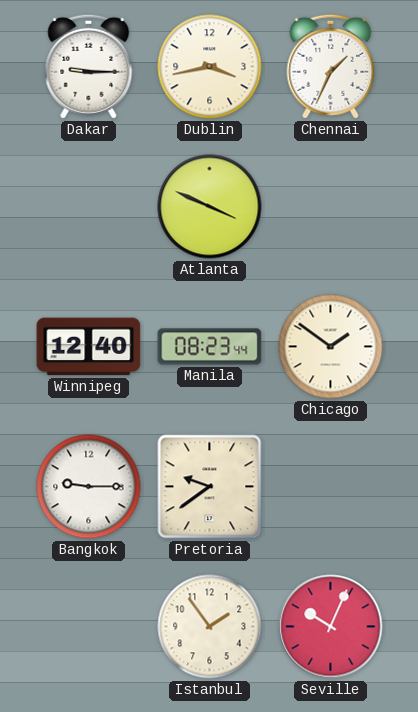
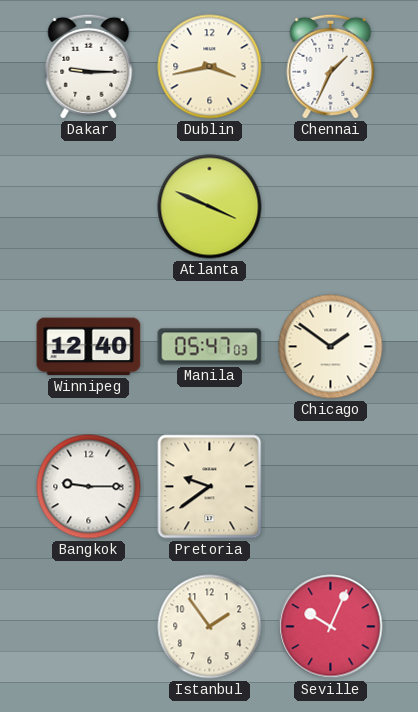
Manila: 08:23 -> 05:47
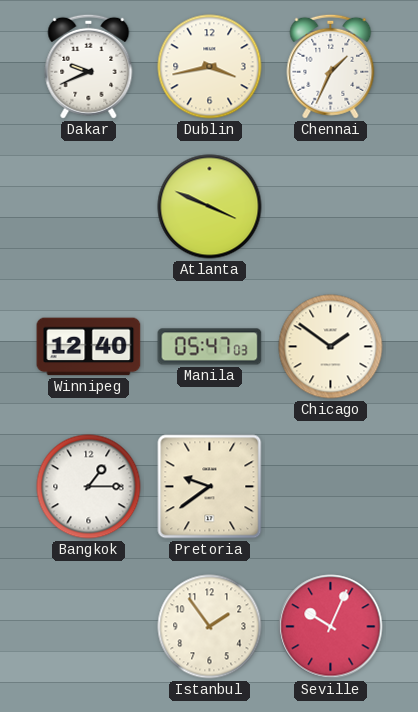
Dakar: 9:15 -> 9:41
Bangkok: 9:15 -> 1:15
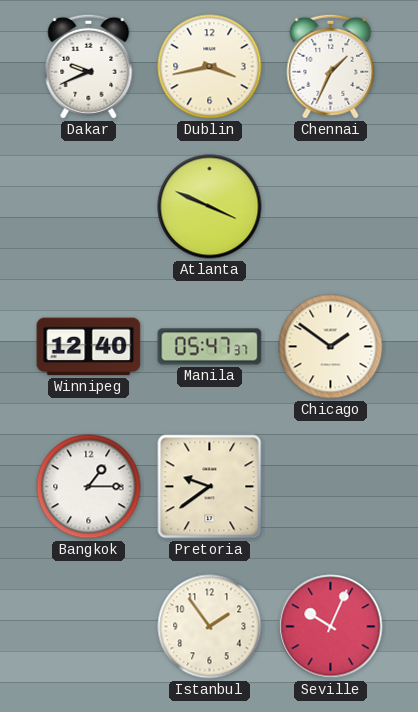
Manila: 05:47:03 -> 05:47:37
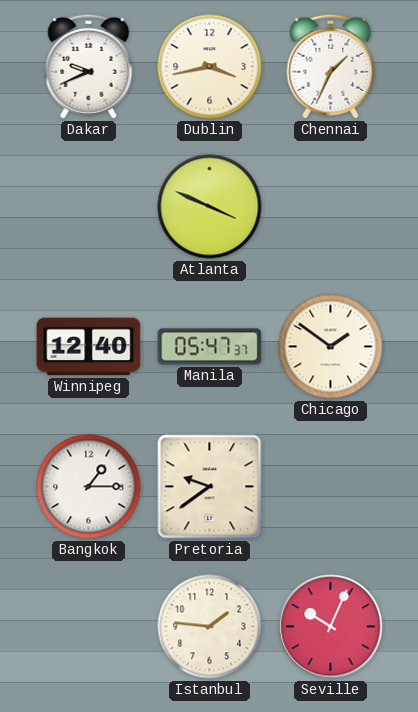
Istanbul: 1:54 -> 1:46
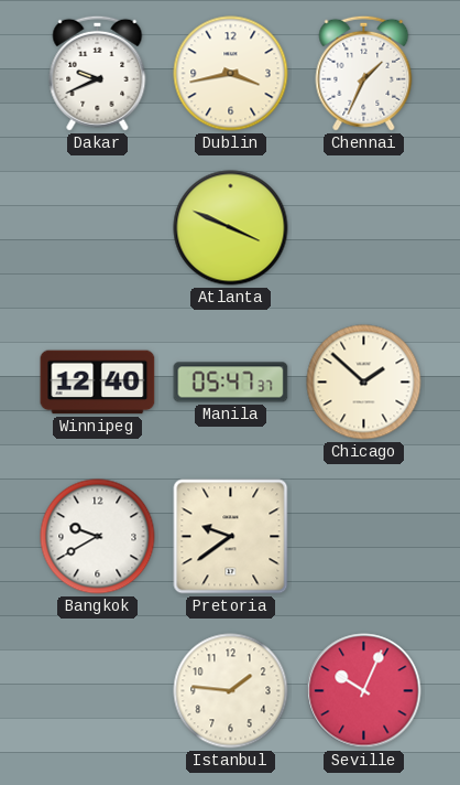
Chicago: 1:51 -> 1:52
Bangkok: 1:15 -> 9:40
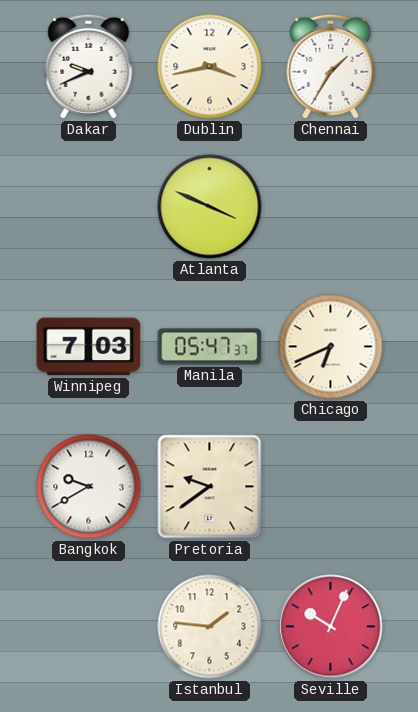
Chennai: 1:34 -> 1:35
Winnipeg: 12:40 -> 7:03
Chicago: 1:52 -> 6:41
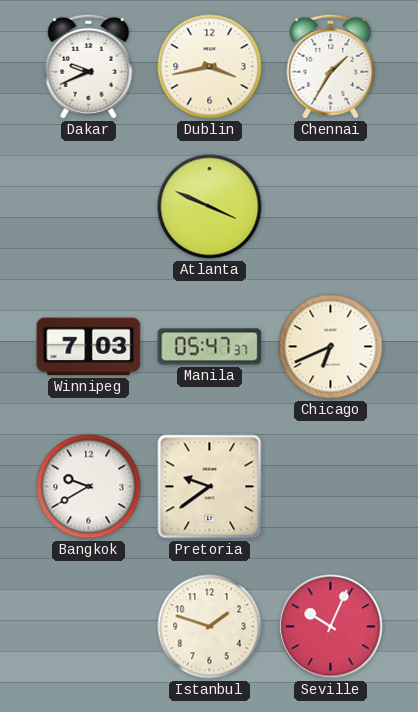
Istanbul: 1:46 -> 1:48
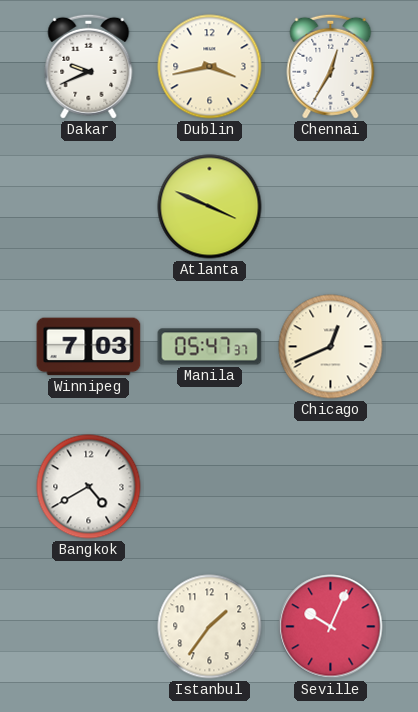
Chennai: 1:35 -> 12:35
Chicago: 6:41 -> 12:41
Bangkok: 9:40 -> 4:40
Pretoria: 9:39 -> none
Istanbul: 1:48 -> 1:36
